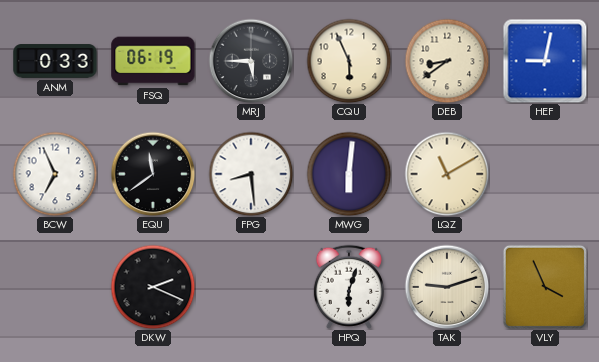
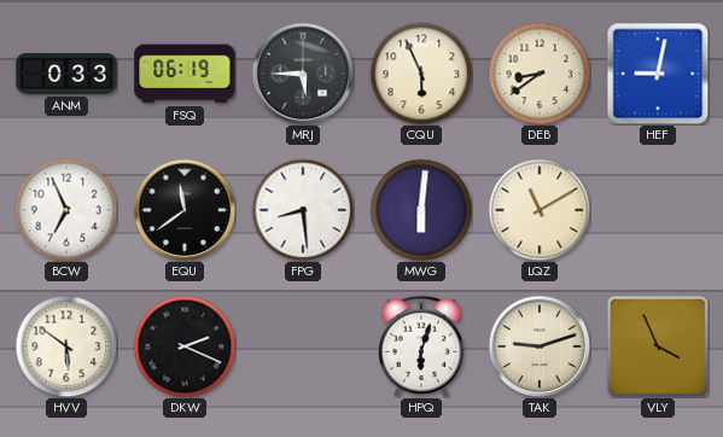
HVV: none -> 5:51
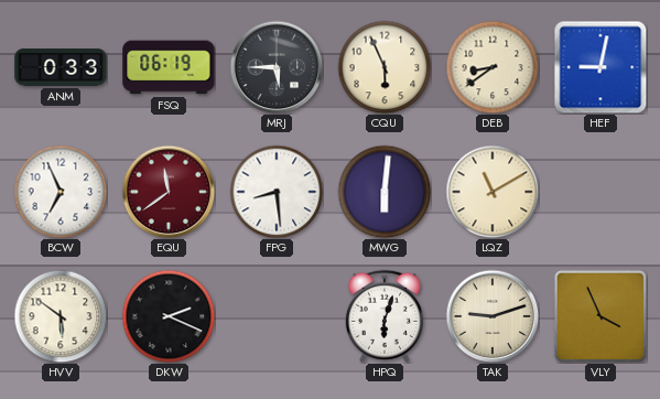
EQU dial: black -> burgundy
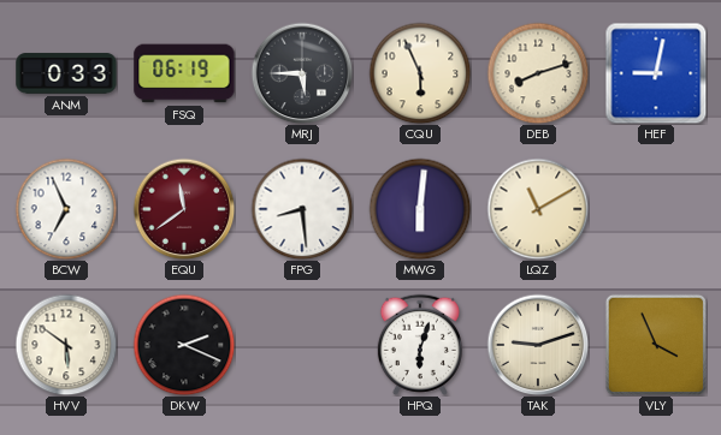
DEB: 8:39 -> 8:12
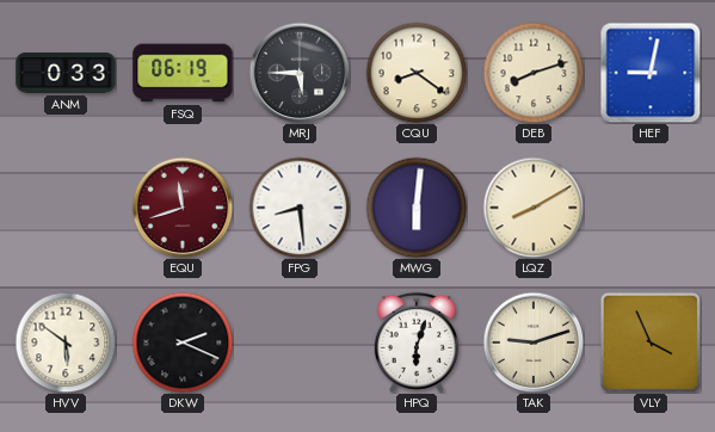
CQU: 5:56 -> 8:21
BCW: 6:56 -> none
EQU: 11:39 -> 11:42
LQZ: 11:10 -> 8:10
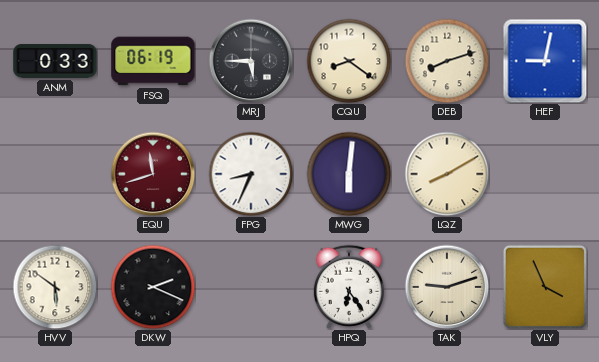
FPG: 8:29 -> 8:34
HPQ: 6:03 -> 6:24
